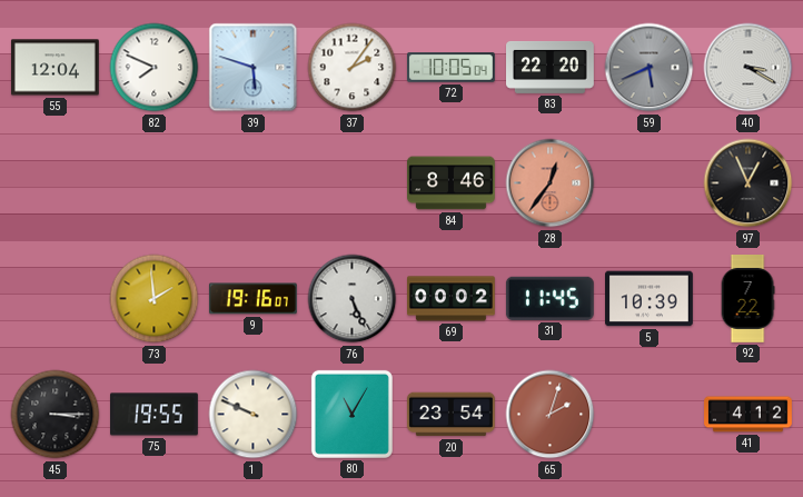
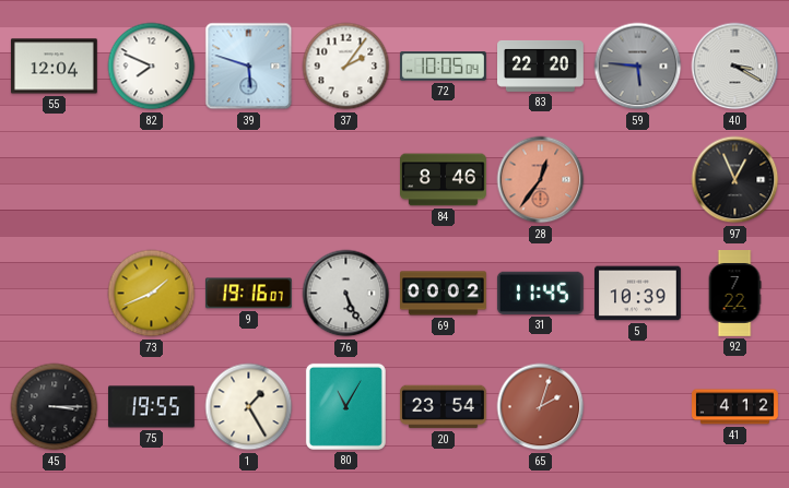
59: 5:41 -> 5:46
73: 1:59 -> 1:41
1: 9:49 -> 1:25
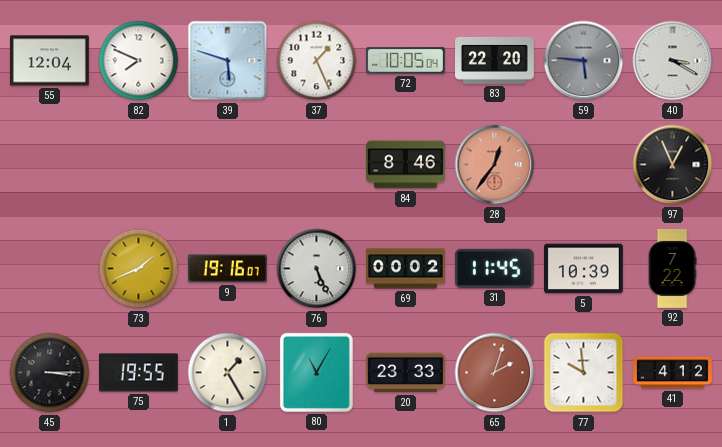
37: 2:06 -> 1:26
20: 23:54 -> 23:33
77: none -> 9:59
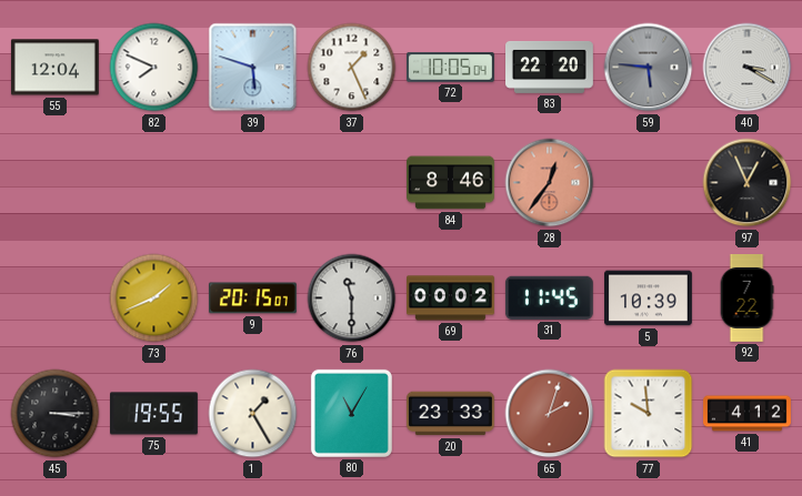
9: 19:16 -> 20:15
76: 5:26 -> 11:30
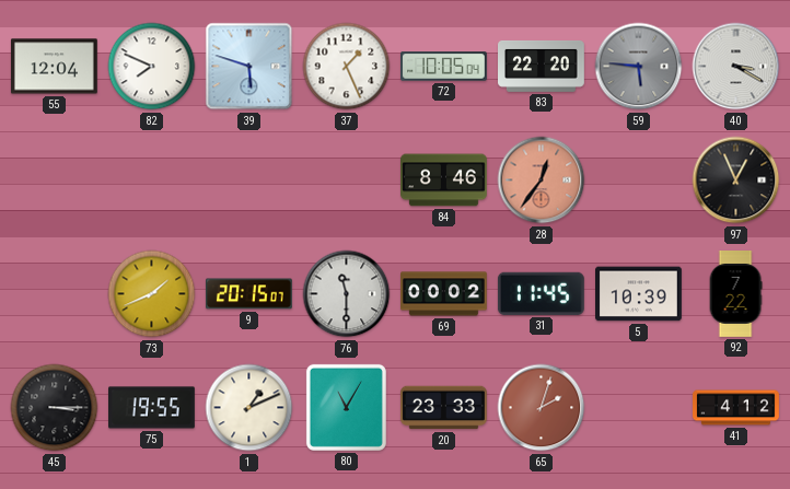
1: 1:25 -> 1:11
77: 9:59 -> none
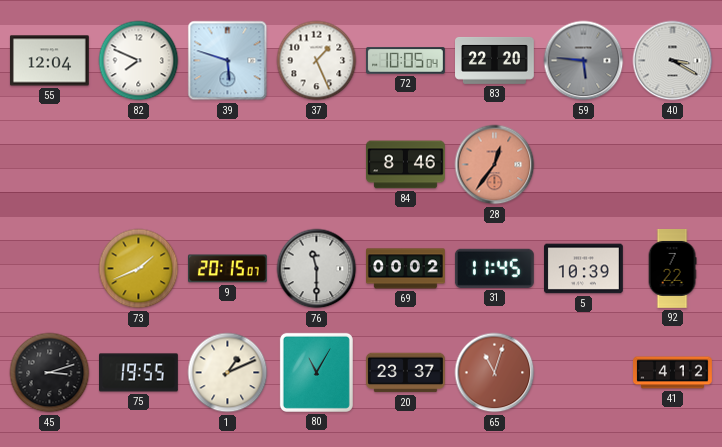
97: 12:56 -> none
45: 3:15 -> 3:12
20: 23:33 -> 23:37
65: 2:03 -> 11:03
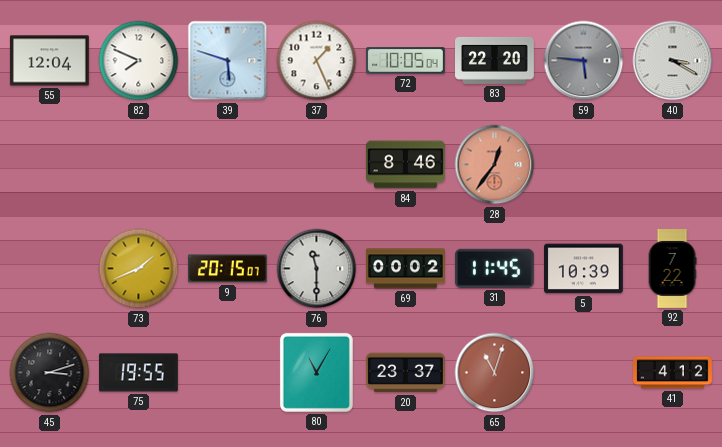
1: 1:11 -> none
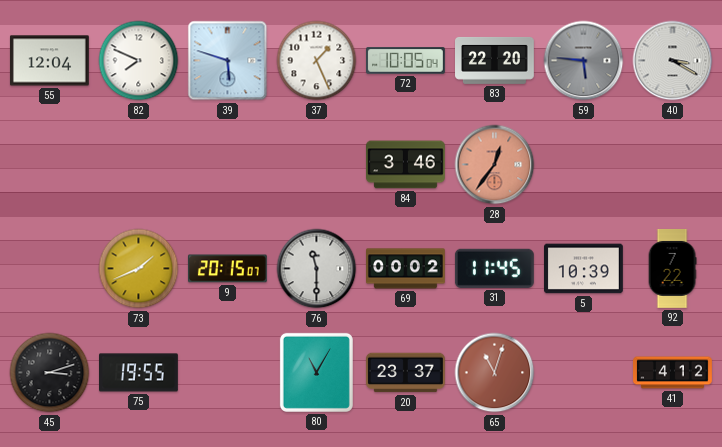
84: 8:46 -> 3:46
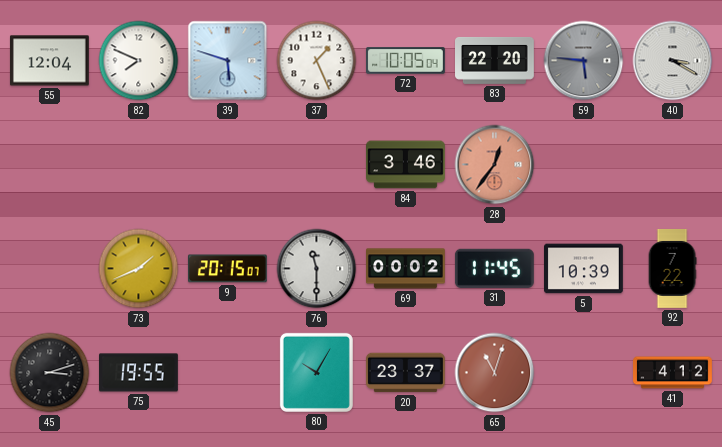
80: 11:05 -> 10:05
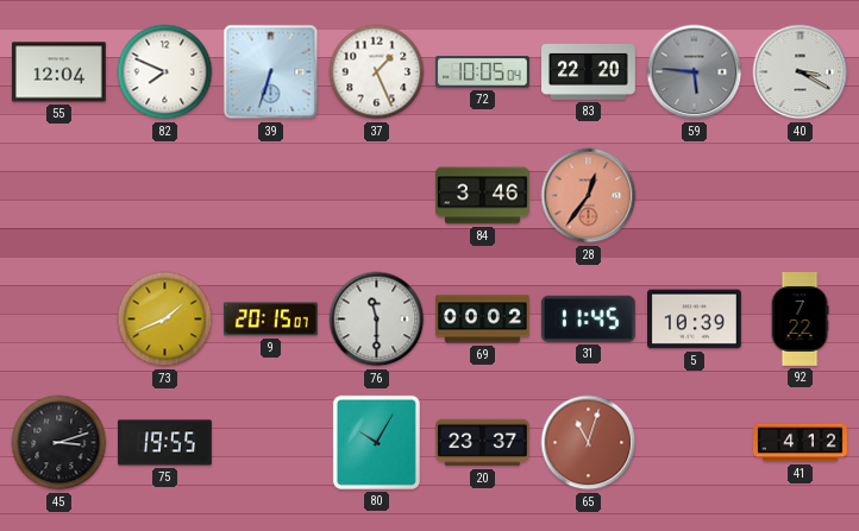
39: 5:48 -> 6:33
